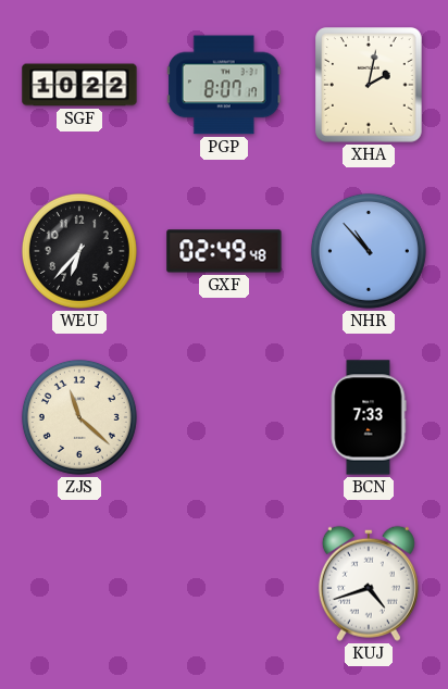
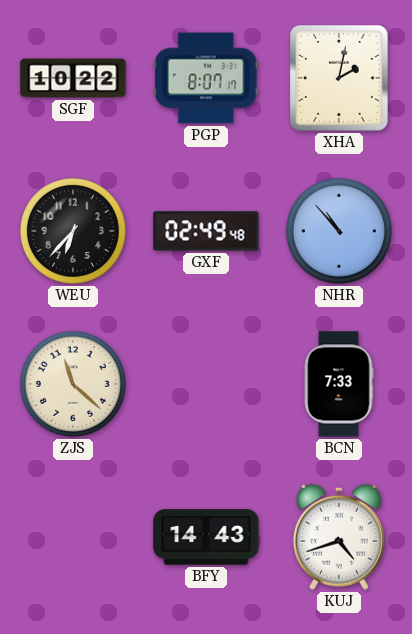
BFY: none -> 14:43
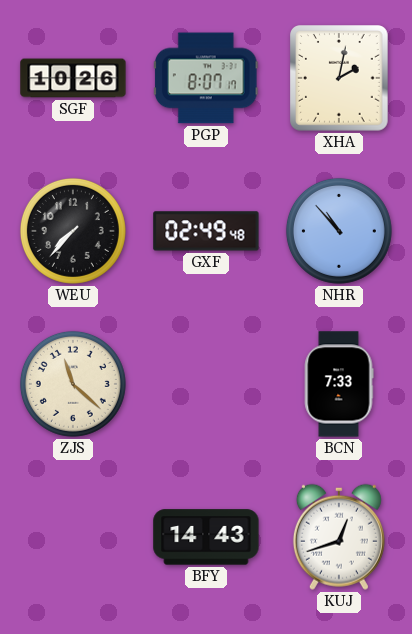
SGF: 10:22 -> 10:26
WEU: 6:37 -> 7:37
KUJ: 4:42 -> 12:42
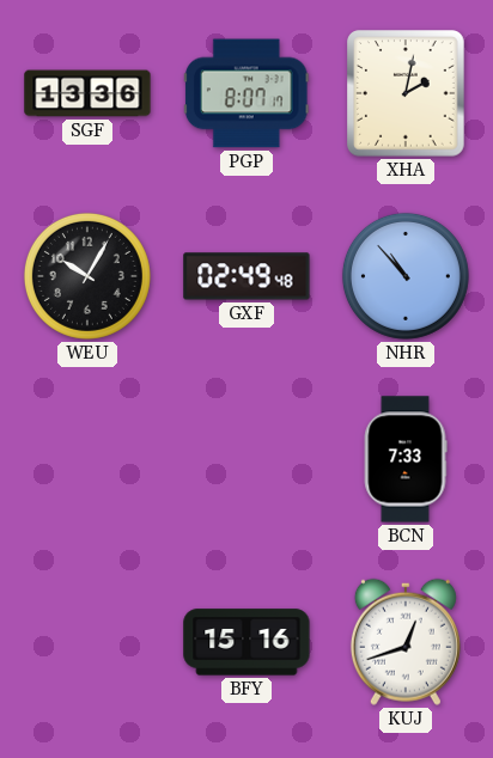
SGF: 10:26 -> 13:36
WEU: 7:37 -> 10:05
ZJS: 11:22 -> none
BFY: 14:43 -> 15:16
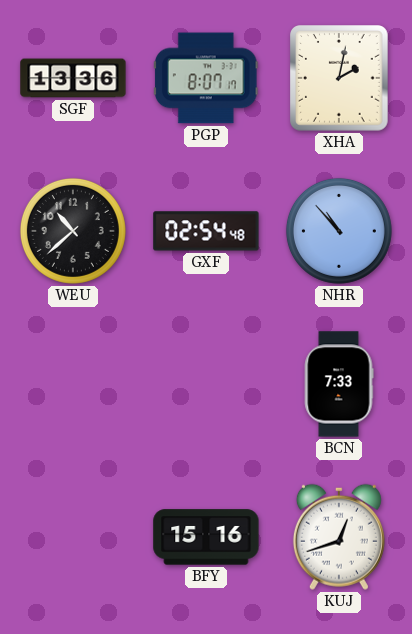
WEU: 10:05 -> 10:38
GXF: 02:49 -> 02:54
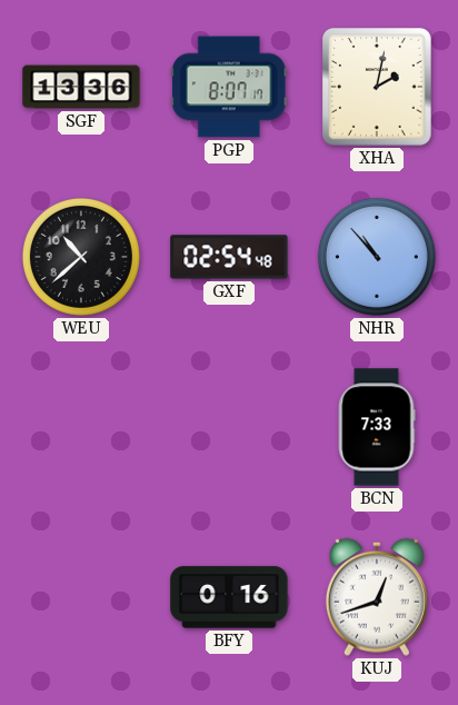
BFY: 15:16 -> 0:16
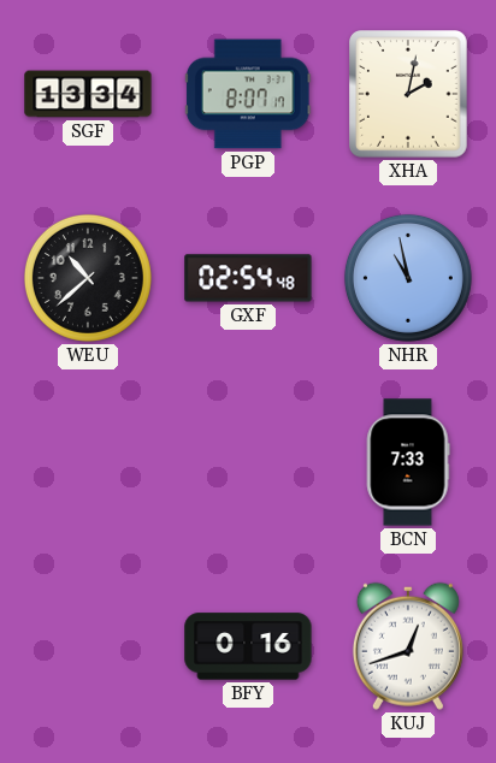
SGF: 13:36 -> 13:34
NHR: 10:53 -> 10:58
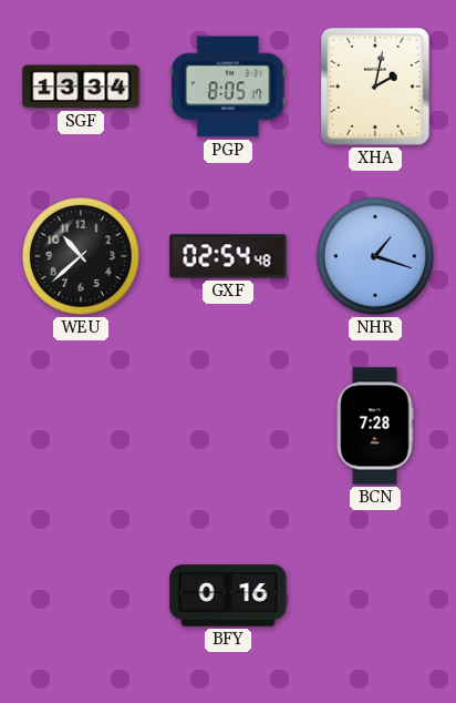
PGP: 8:07 -> 8:05
NHR: 10:58 -> 1:18
BCN: 7:33 -> 7:28
KUJ: 12:42 -> none
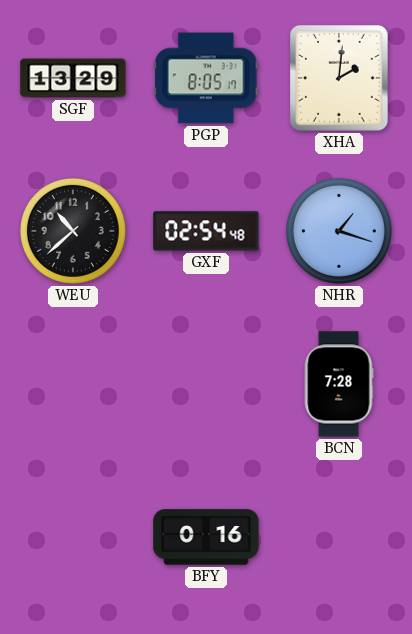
SGF: 13:34 -> 13:29
XHA: 2:02 -> 2:01
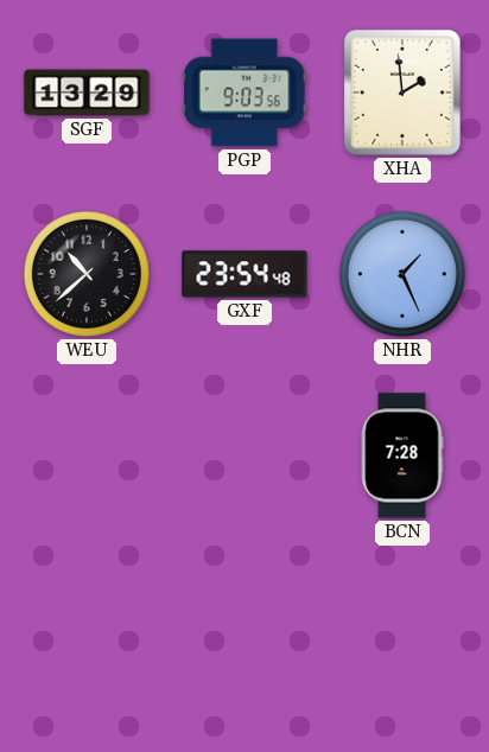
PGP: 8:05 -> 9:03
XHA: 2:01 -> 1:59
GXF: 02:54 -> 23:54
NHR: 1:18 -> 1:26
BFY: 0:16 -> none
